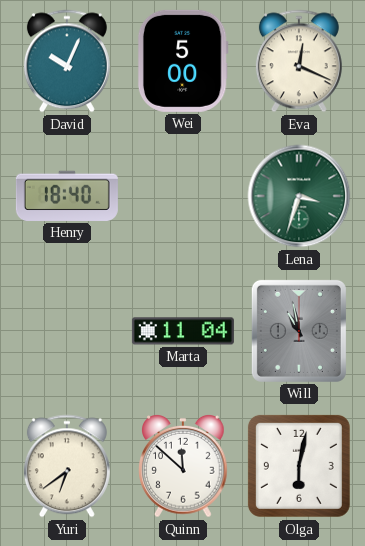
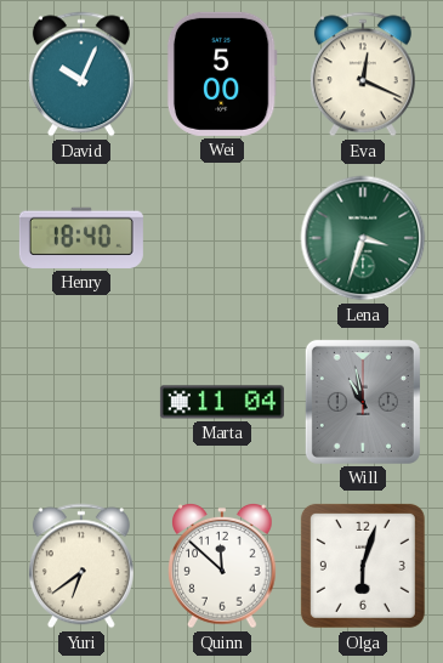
Olga: 6:02 -> 6:03
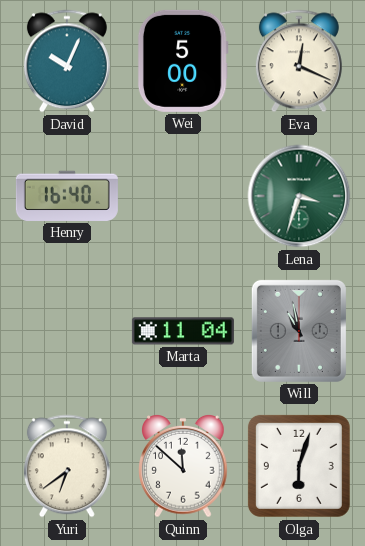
Henry: 18:40 -> 16:40
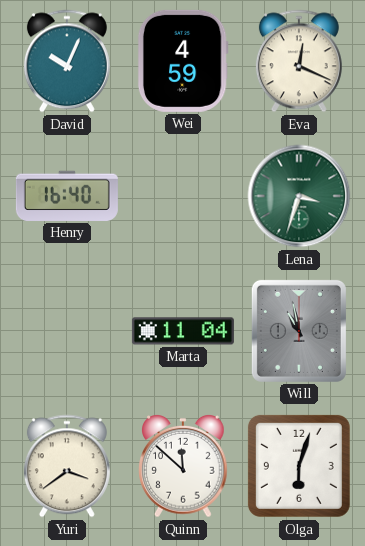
Wei: 5:00 -> 4:59
Yuri: 6:39 -> 3:39
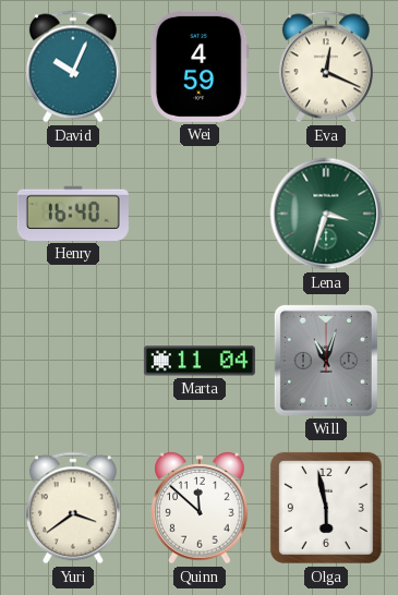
Will: 10:58 -> 11:03
Olga: 6:03 -> 5:58
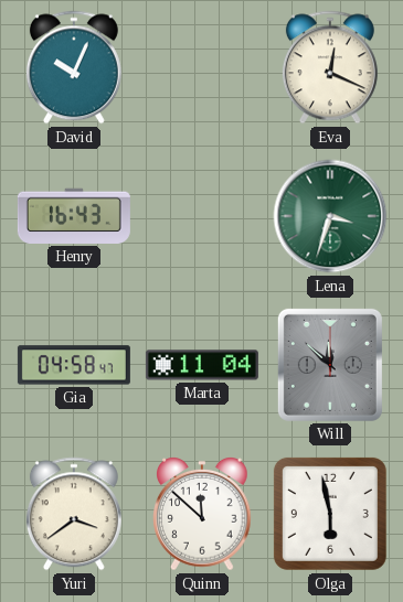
Wei: 4:59 -> none
Henry: 16:40 -> 16:43
Gia: none -> 04:58
Will: 11:03 -> 11:52
